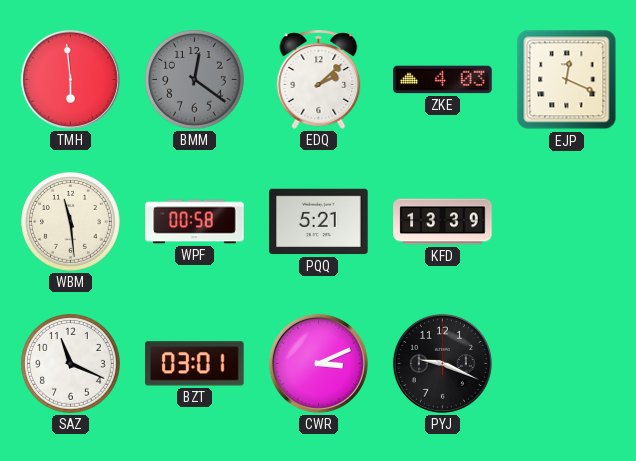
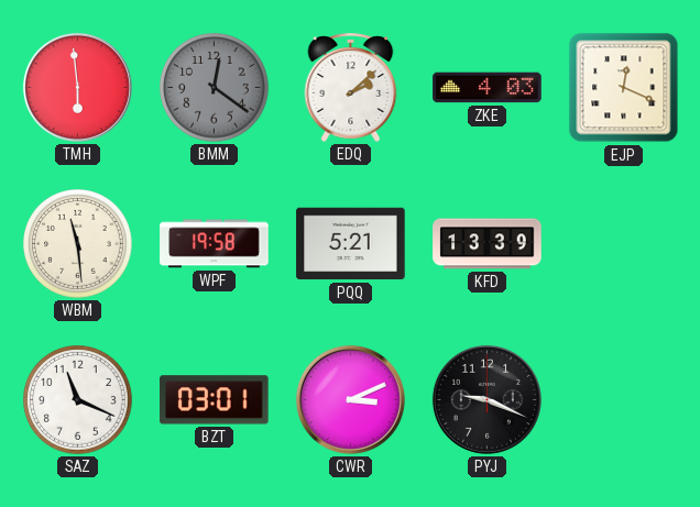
WPF: 00:58 -> 19:58
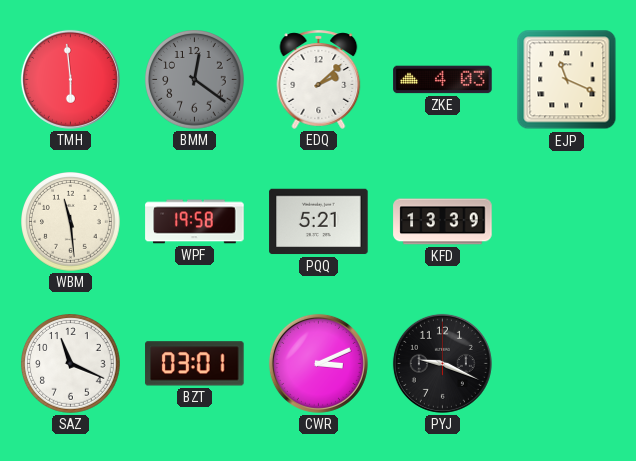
EJP: 12:19 -> 11:19
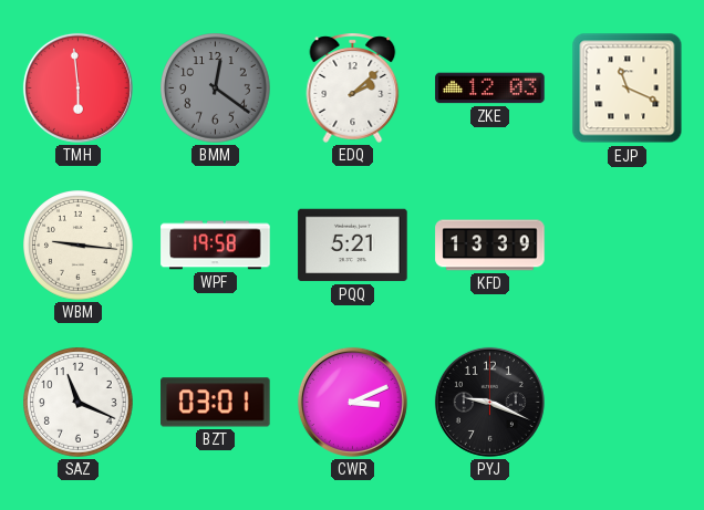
ZKE: 4:03 -> 12:03
WBM: 11:29 -> 9:16
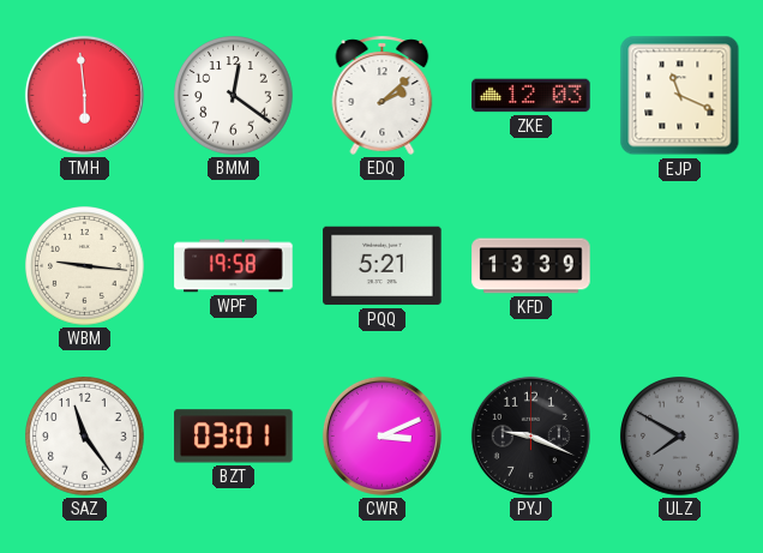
BMM dial: grey -> white
SAZ: 11:19 -> 11:24
ULZ: none -> 7:50
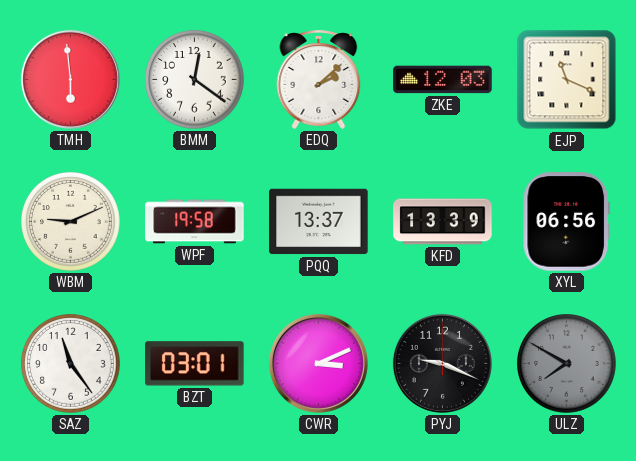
WBM: 9:16 -> 9:11
PQQ: 5:21 -> 13:37
XYL: none -> 06:56
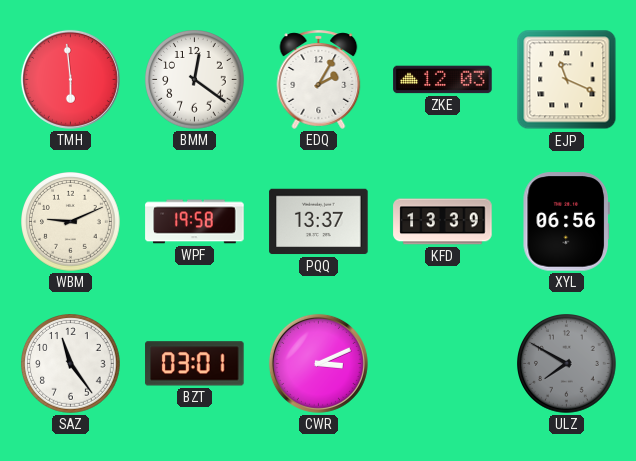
EDQ: 2:08 -> 2:05
PYJ: 9:19 -> none
